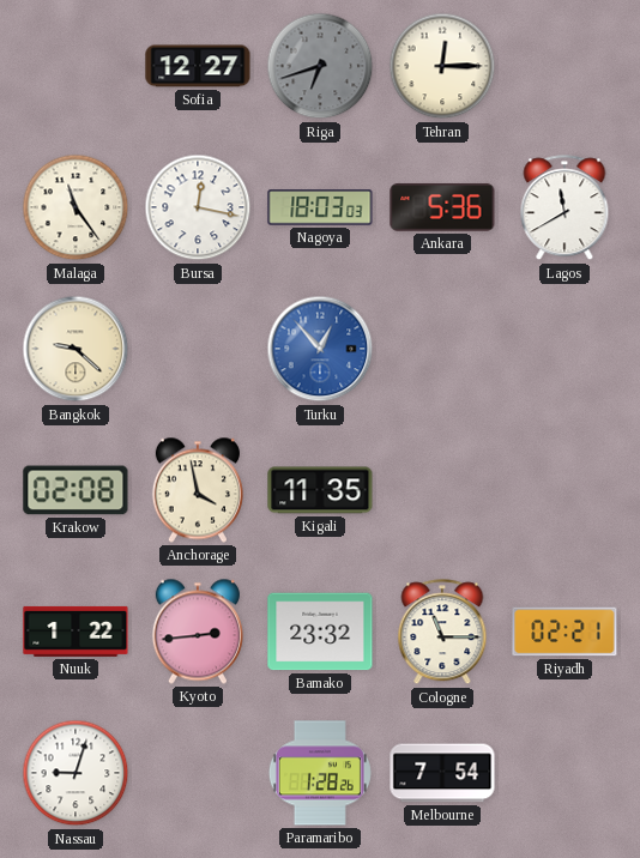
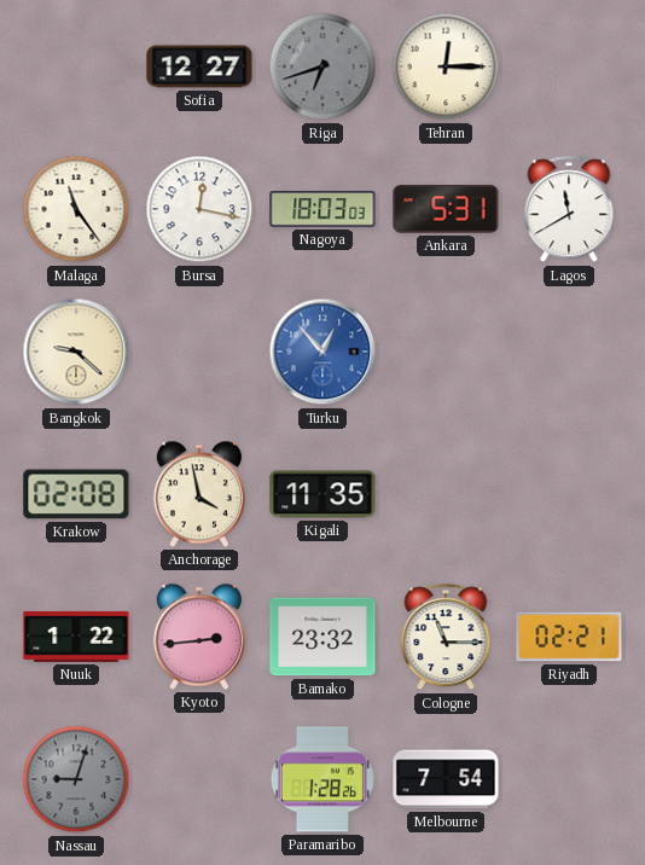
Ankara: 5:36 -> 5:31
Nassau dial: white -> grey
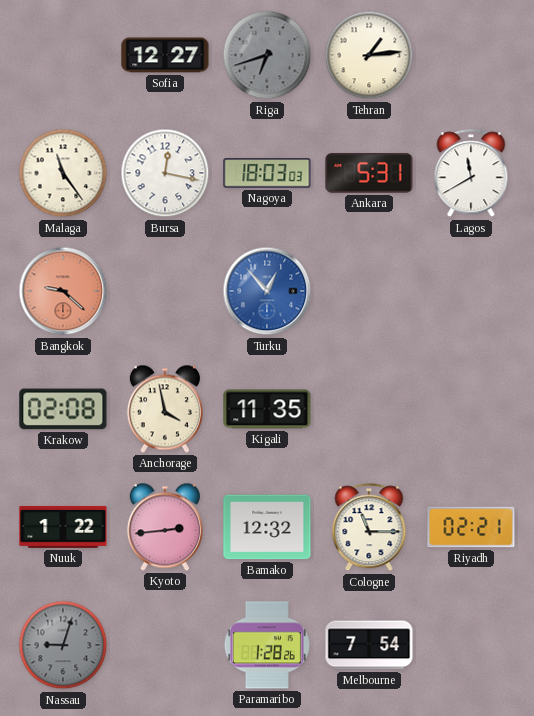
Tehran: 12:15 -> 1:14
Bangkok dial: cream -> salmon
Bamako: 23:32 -> 12:32
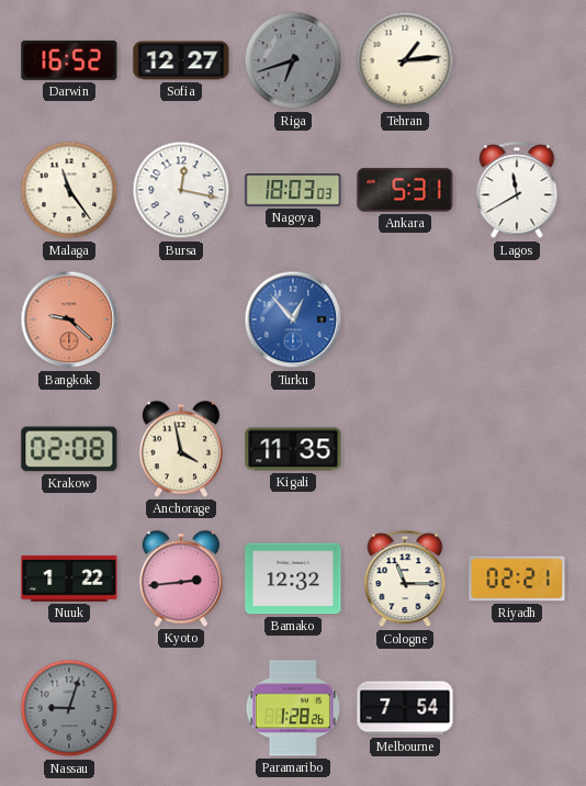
Darwin: none -> 16:52
